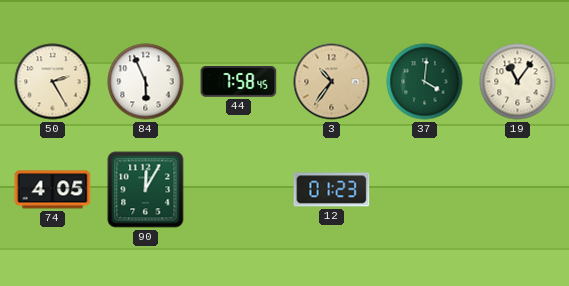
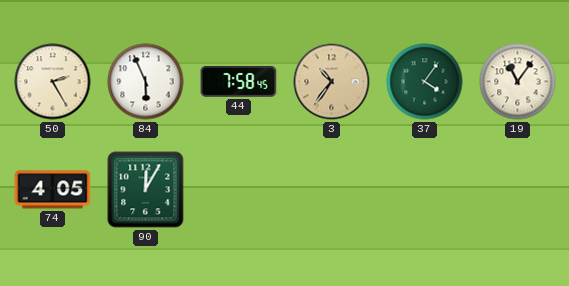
37: 4:01 -> 4:06
12: 01:23 -> none
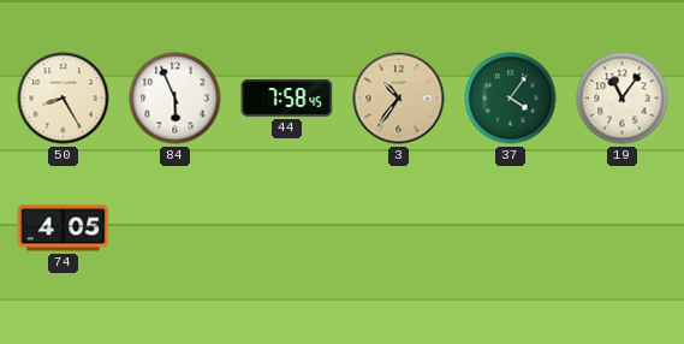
50: 2:25 -> 8:25
90: 12:05 -> none
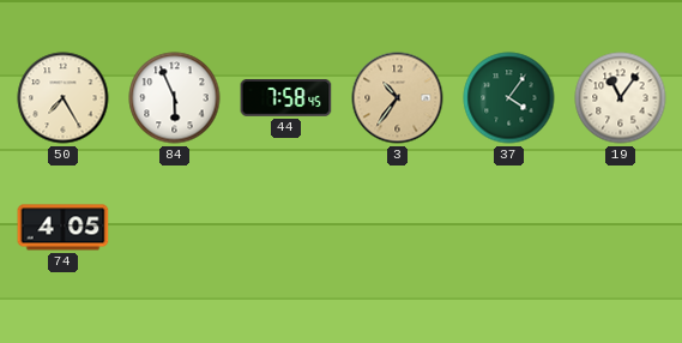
50: 8:25 -> 7:25
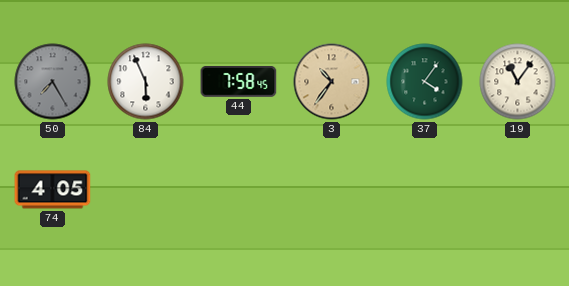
50 dial: cream -> grey
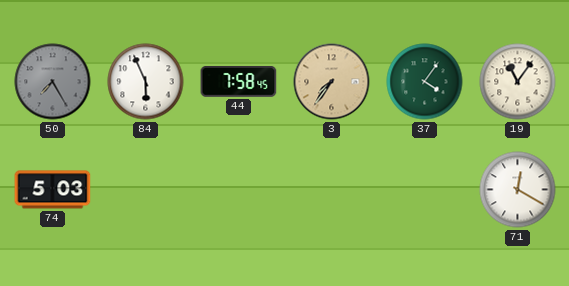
3: 10:36 -> 7:36
74: 4:05 -> 5:03
71: none -> 12:20
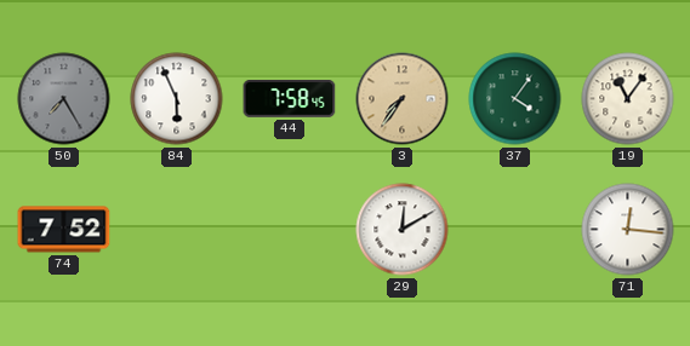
74: 5:03 -> 7:52
29: none -> 12:10
71: 12:20 -> 12:16
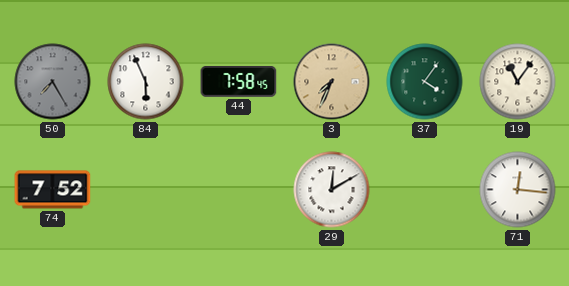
3: 7:36 -> 7:34
